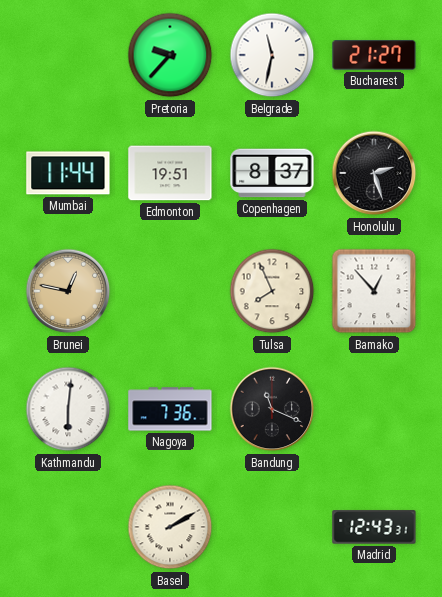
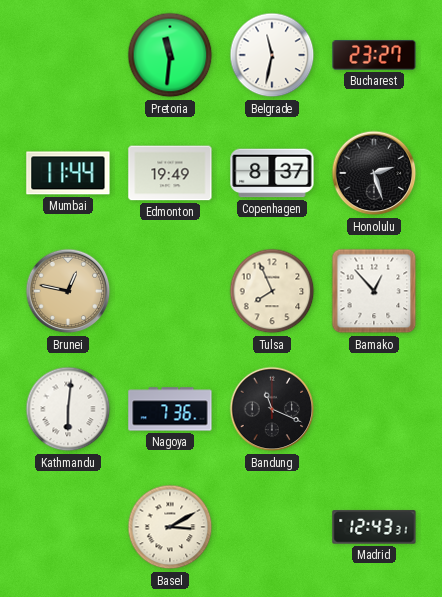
Pretoria: 9:37 -> 11:31
Bucharest: 21:27 -> 23:27
Edmonton: 19:51 -> 19:49
Basel: 2:10 -> 3:10
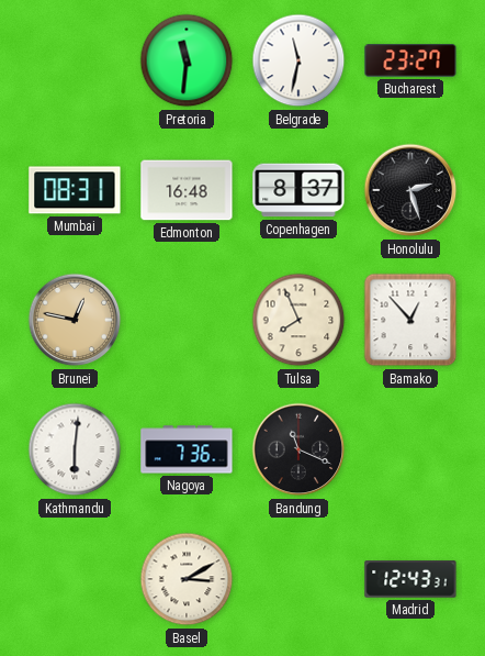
Mumbai: 11:44 -> 08:31
Edmonton: 19:49 -> 16:48
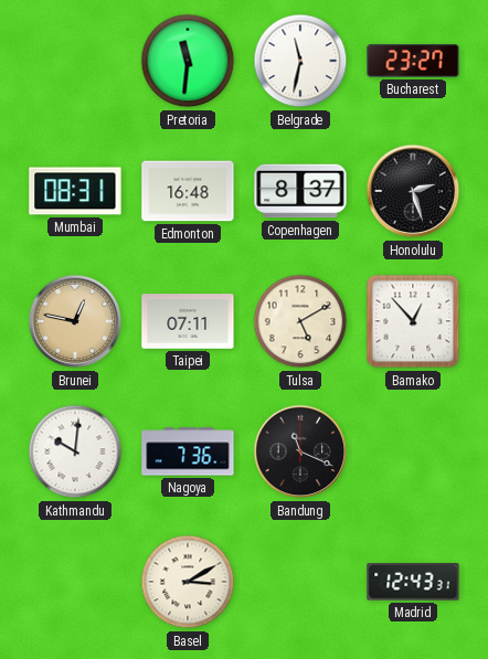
Taipei: none -> 07:11
Tulsa: 7:56 -> 5:10
Kathmandu: 6:01 -> 10:01
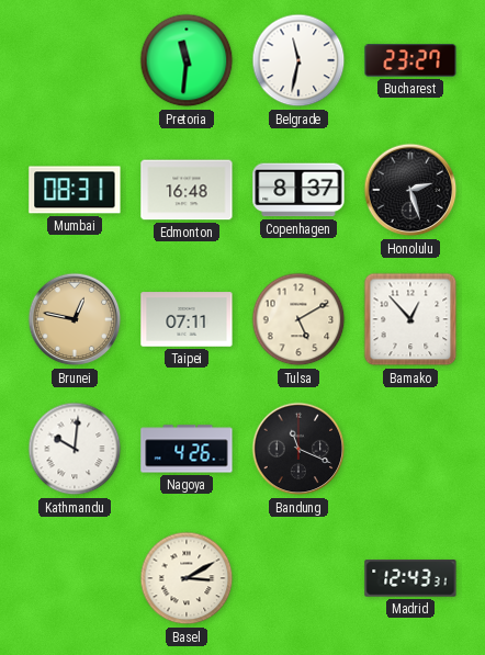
Nagoya: 7:36 -> 4:26
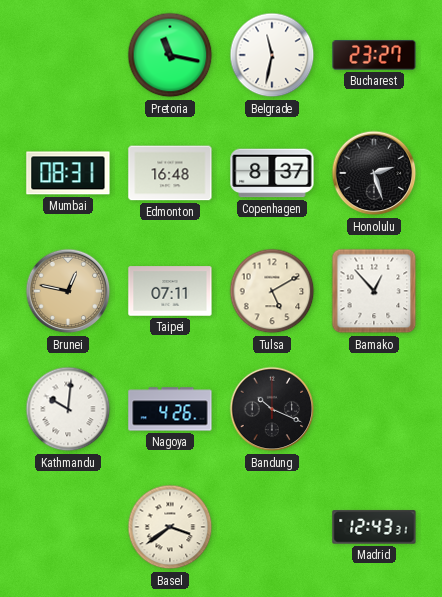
Pretoria: 11:31 -> 11:17
Bandung: 11:19 -> 10:19
Basel: 3:10 -> 3:39
